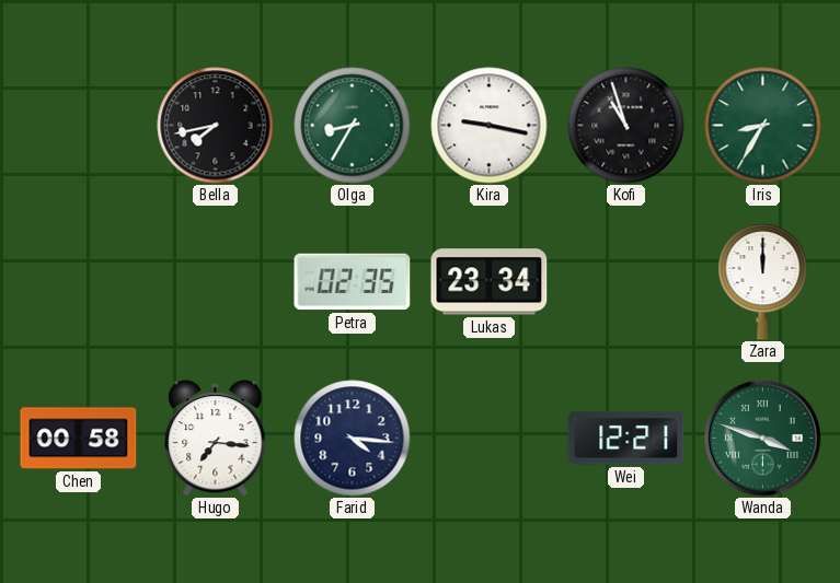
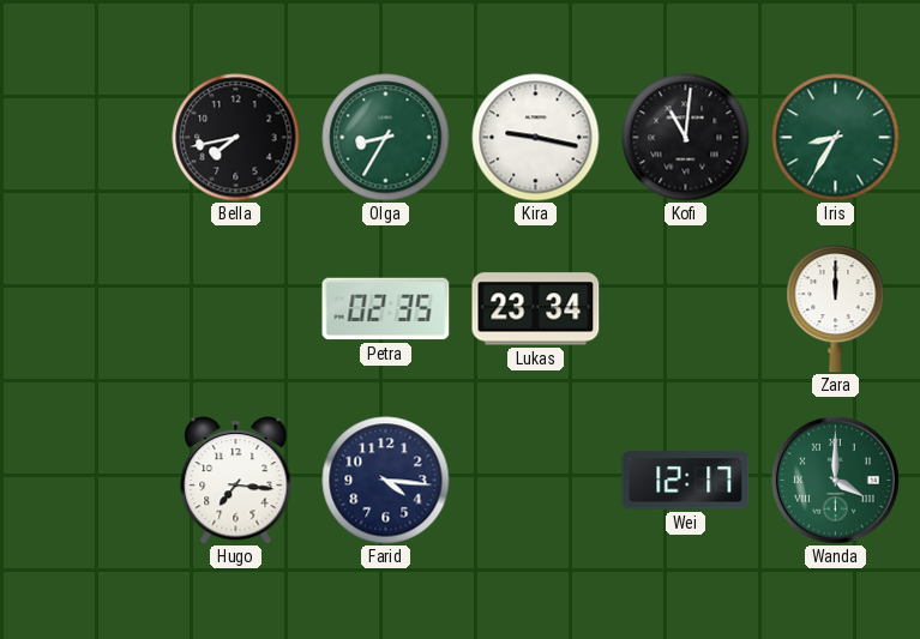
Kofi: 10:57 -> 11:01
Chen: 00:58 -> none
Wei: 12:21 -> 12:17
Wanda: 3:48 -> 4:00
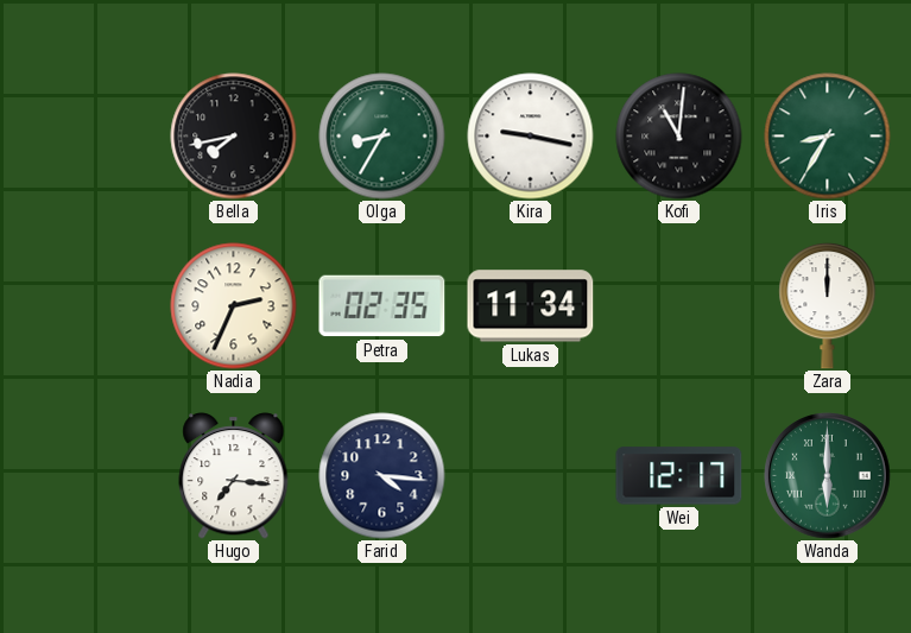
Nadia: none -> 2:34
Lukas: 23:34 -> 11:34
Wanda: 4:00 -> 6:00
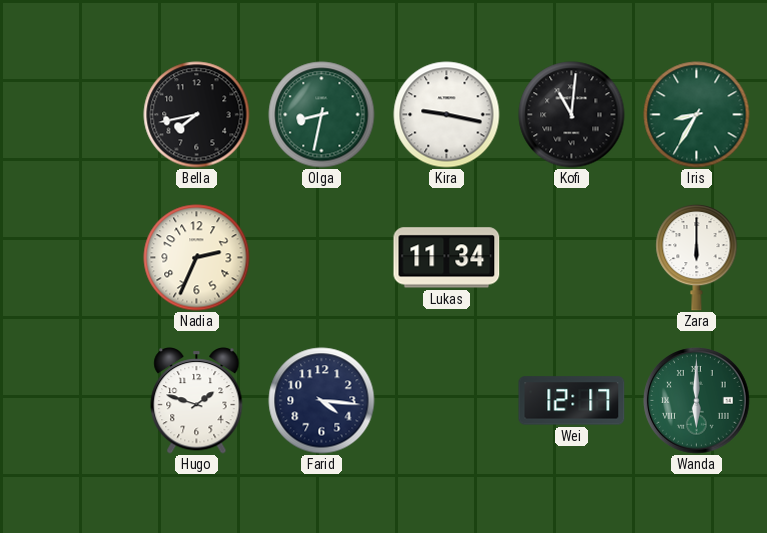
Olga: 8:35 -> 8:32
Petra: 02:35 -> none
Zara: 12:00 -> 6:00
Hugo: 7:16 -> 1:48
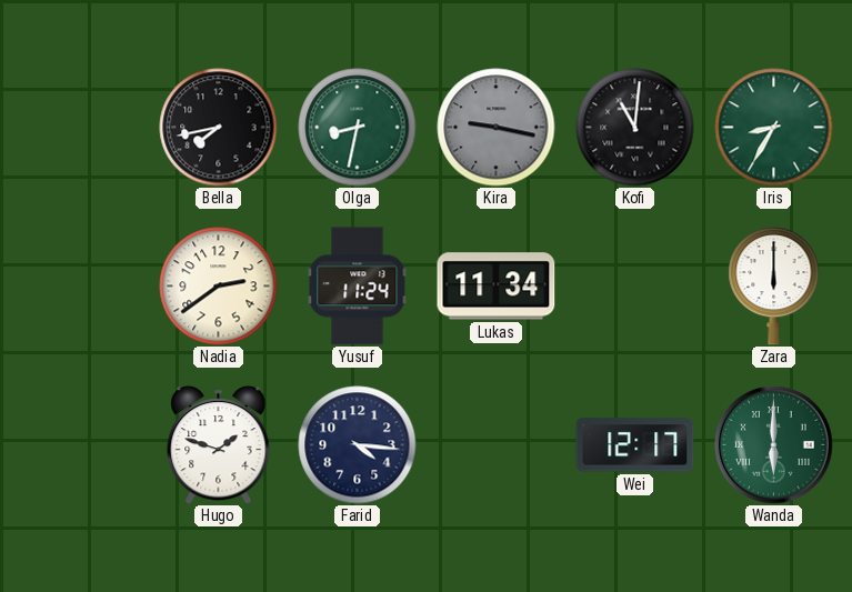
Kira dial: white -> grey
Nadia: 2:34 -> 2:39
Yusuf: none -> 11:24
